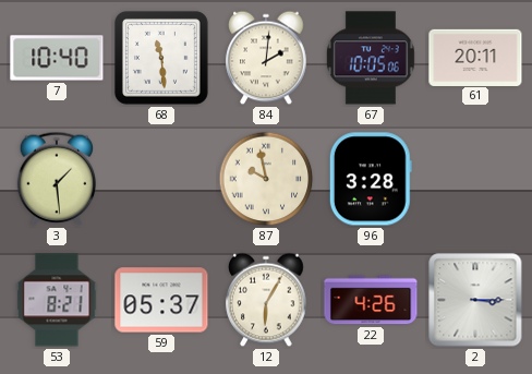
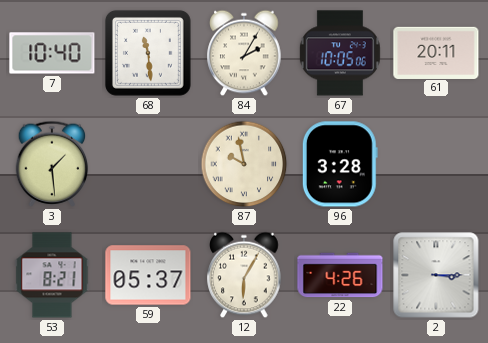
84: 2:01 -> 2:05
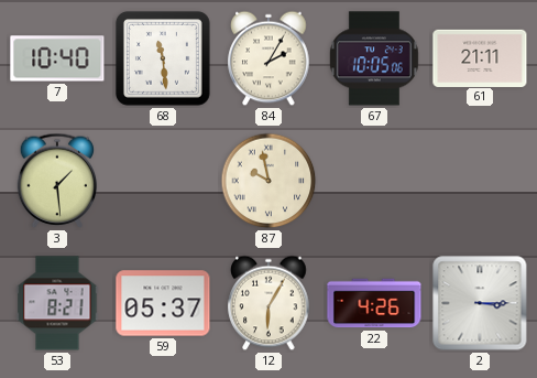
61: 20:11 -> 21:11
96: 3:28 -> none
